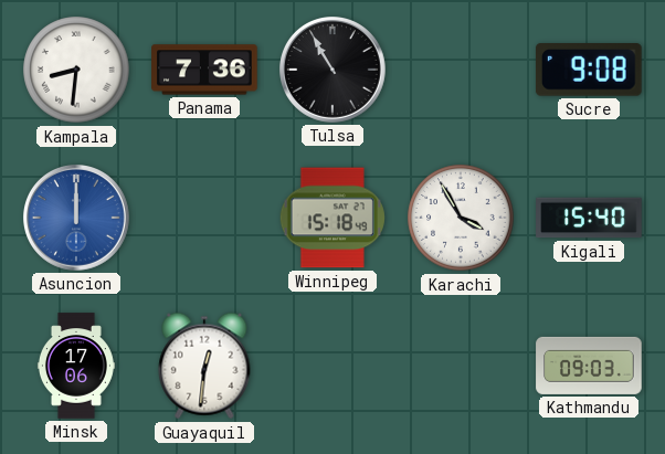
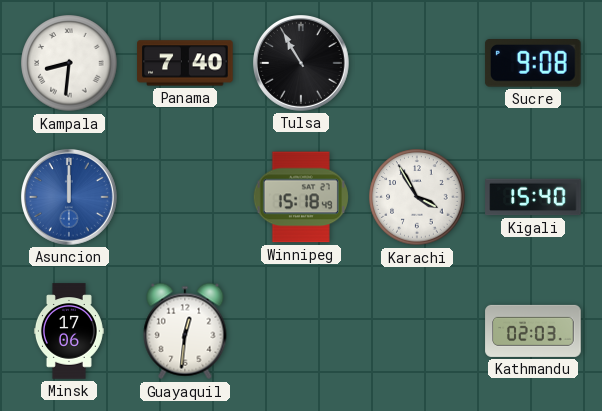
Panama: 7:36 -> 7:40
Kathmandu: 09:03 -> 02:03
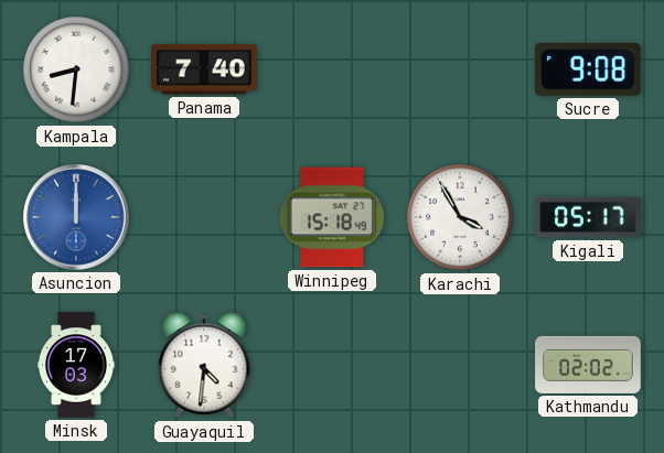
Tulsa: 10:55 -> none
Kigali: 15:40 -> 05:17
Minsk: 17:06 -> 17:03
Guayaquil: 12:31 -> 4:31
Kathmandu: 02:03 -> 02:02
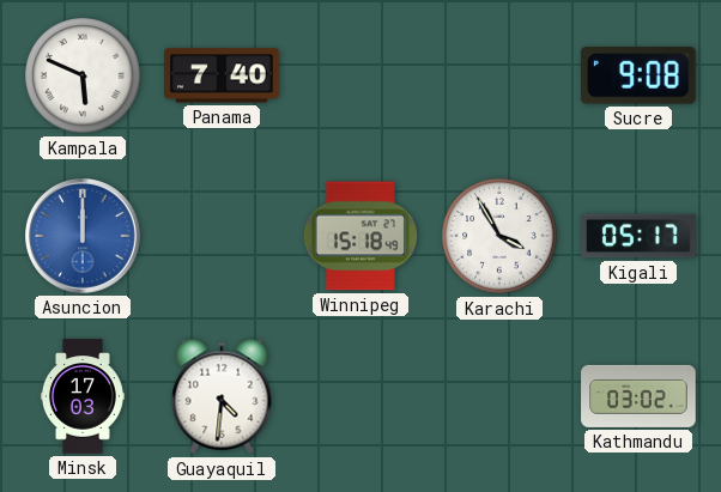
Kampala: 8:31 -> 5:49
Kathmandu: 02:02 -> 03:02
